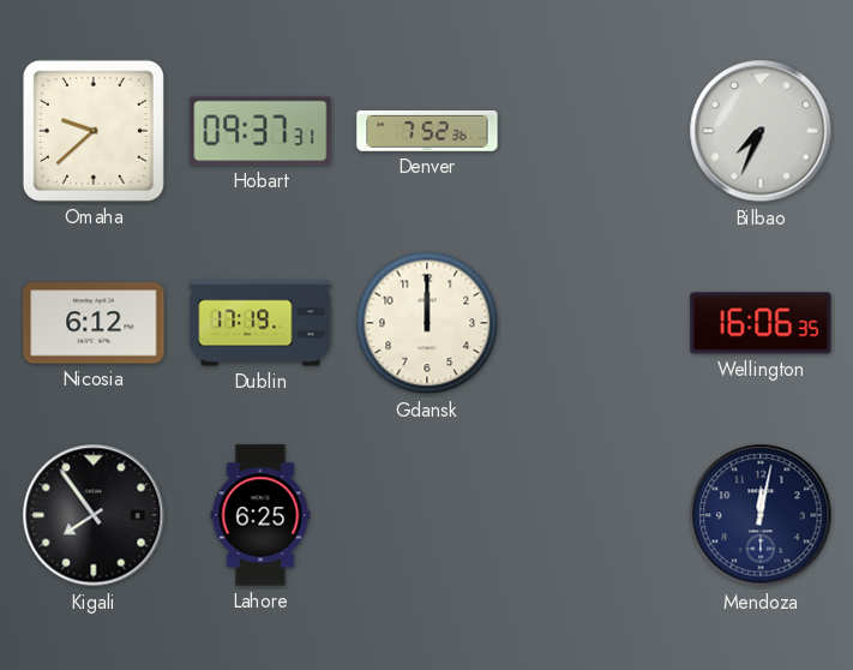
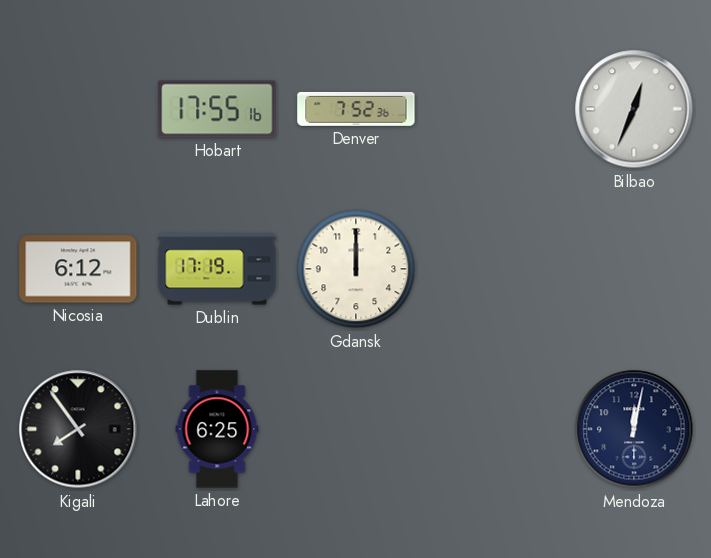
Omaha: 9:38 -> none
Hobart: 09:37 -> 17:55
Bilbao: 7:34 -> 12:34
Wellington: 16:06 -> none
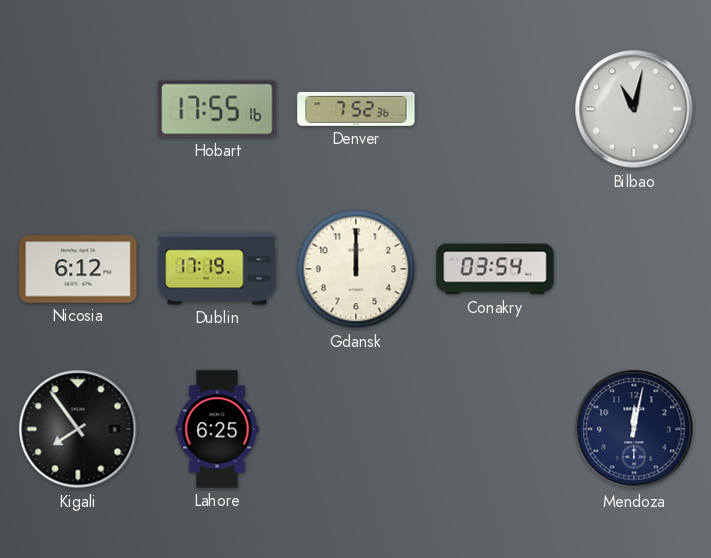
Bilbao: 12:34 -> 11:02
Conakry: none -> 03:54
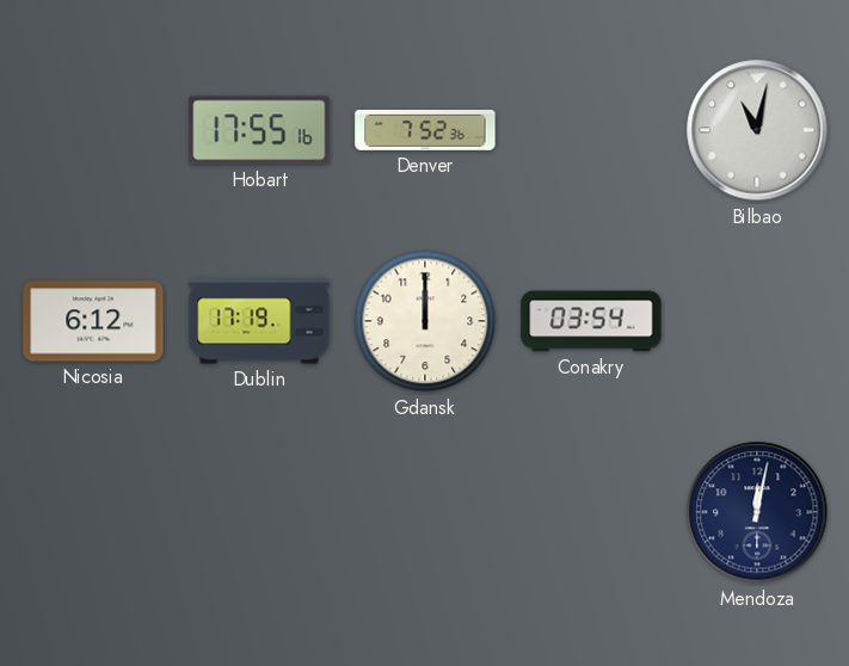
Kigali: 7:54 -> none
Lahore: 6:25 -> none
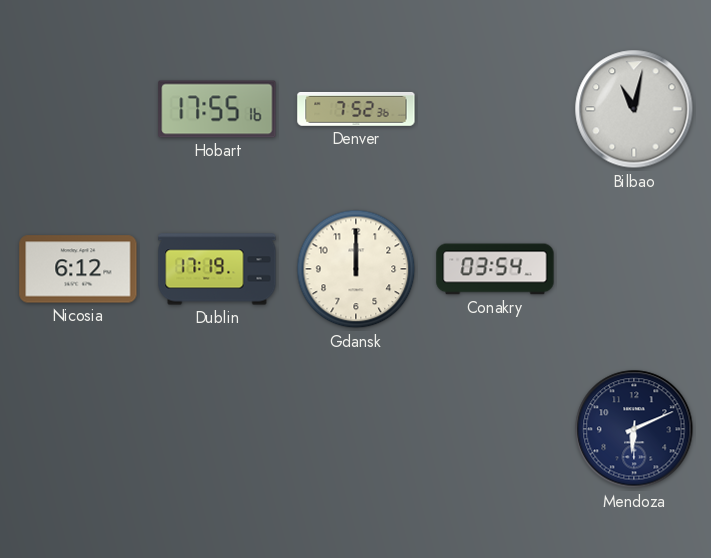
Mendoza: 12:02 -> 6:11
